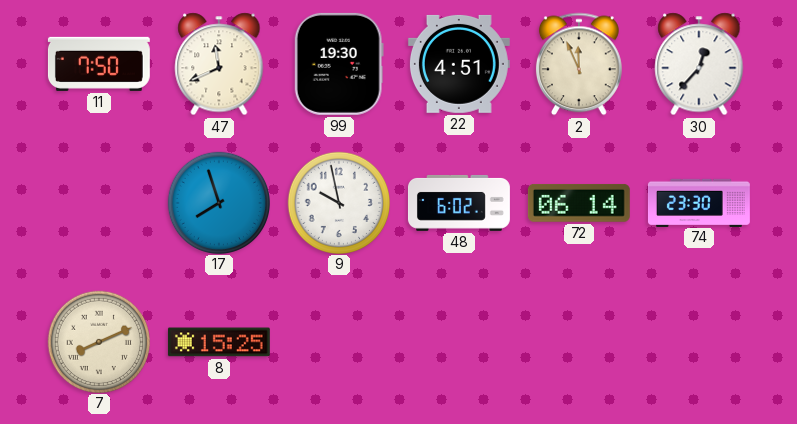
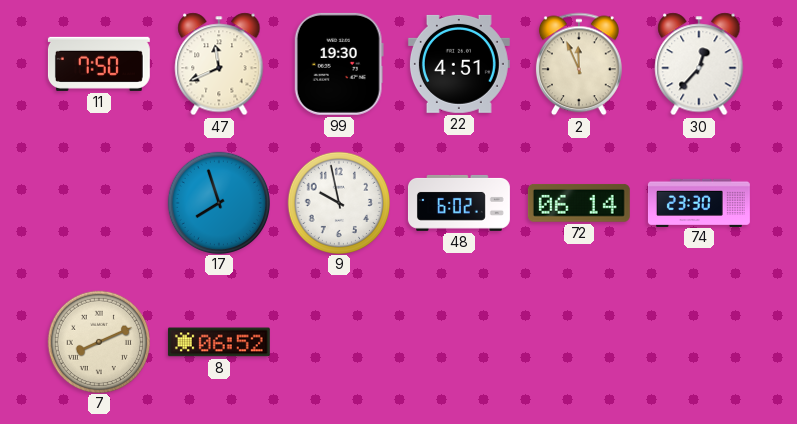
8: 15:25 -> 06:52
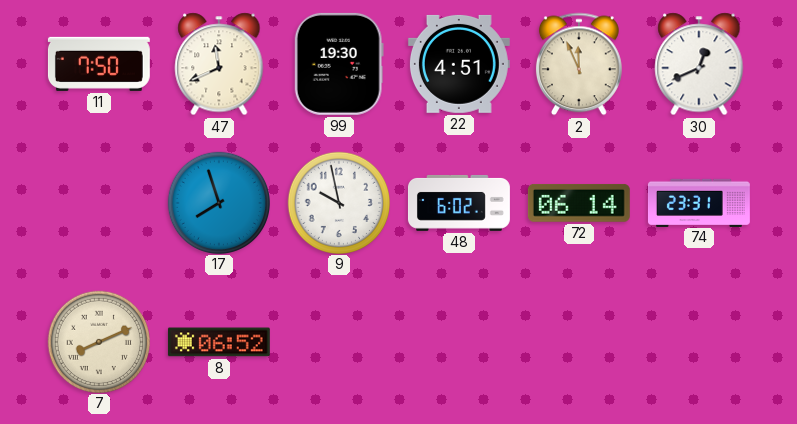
30: 12:37 -> 12:41
74: 23:30 -> 23:31
